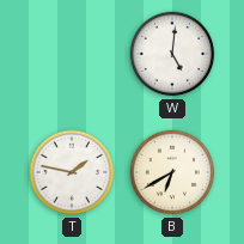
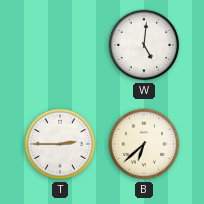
T: 1:47 -> 2:45
B: 6:40 -> 6:38
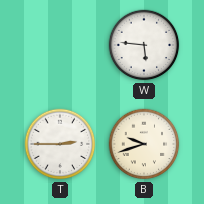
W: 5:01 -> 5:46
B: 6:38 -> 9:42
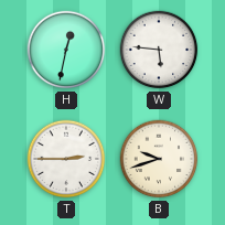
H: none -> 12:32
